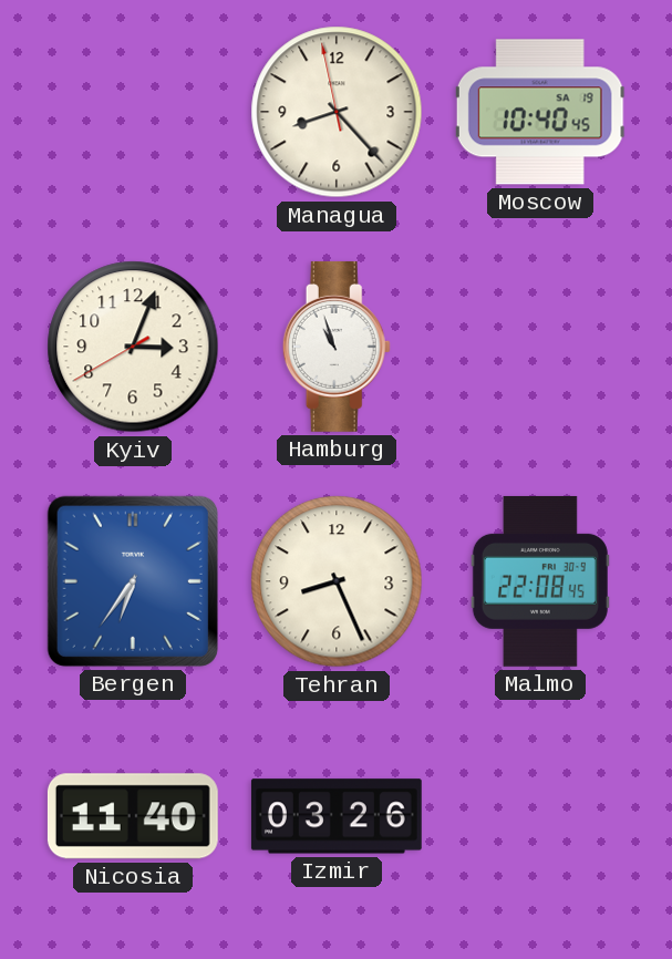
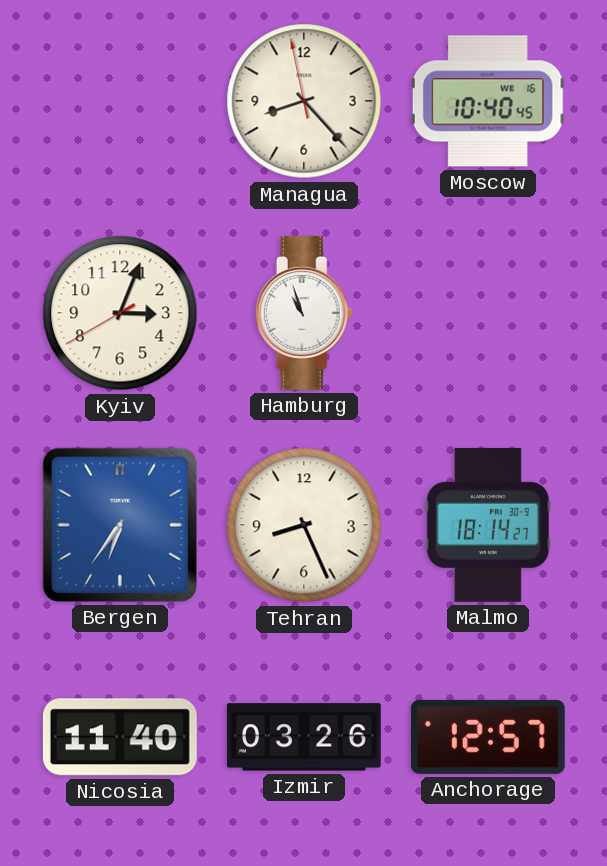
Moscow date: SA 19 -> WE 16
Malmo: 22:08 -> 18:14
Anchorage: none -> 12:57
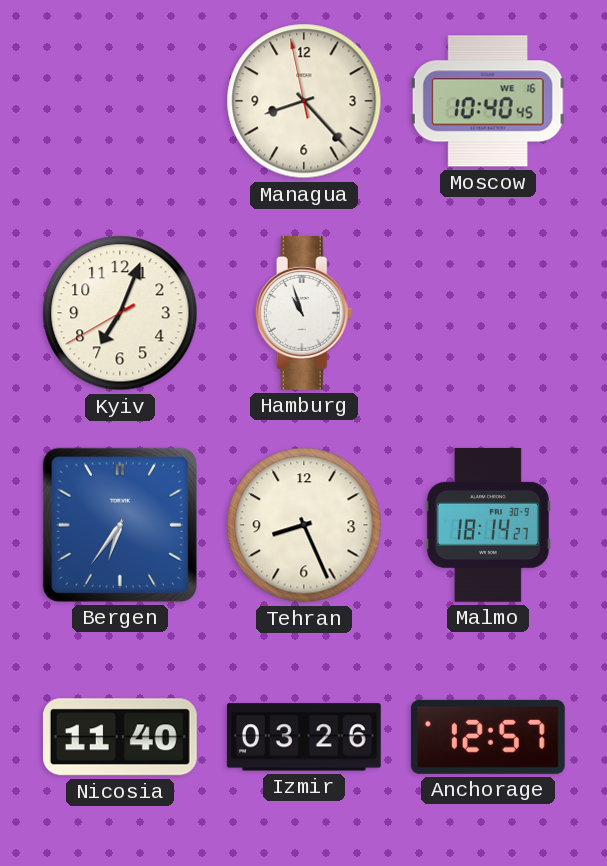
Kyiv: 3:03 -> 7:03
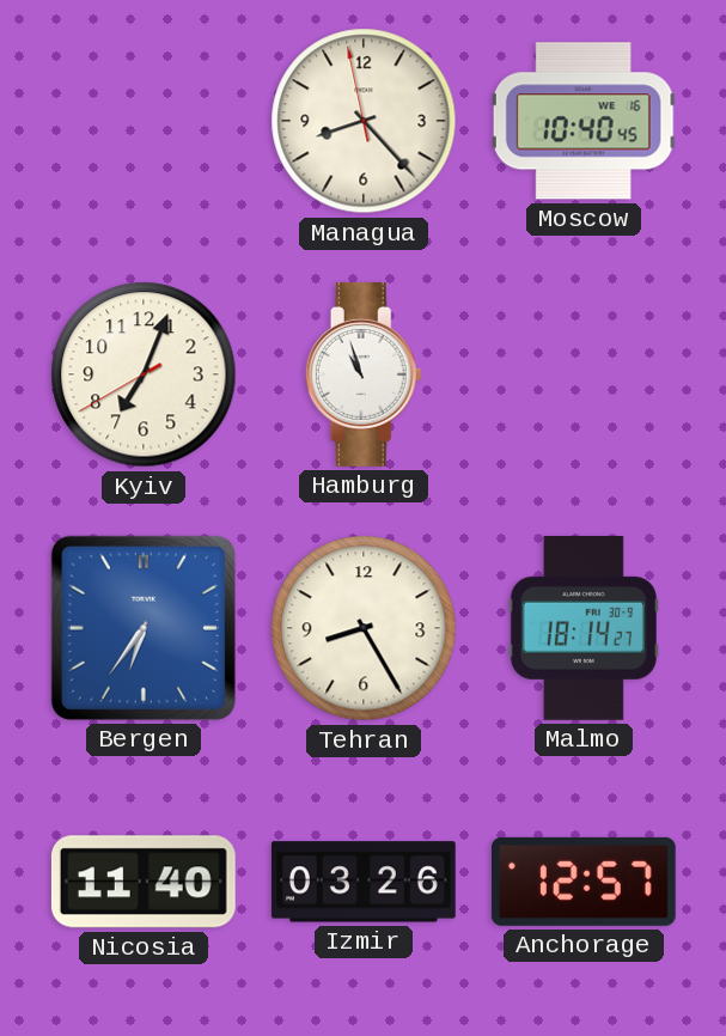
Tehran: 8:26 -> 8:25
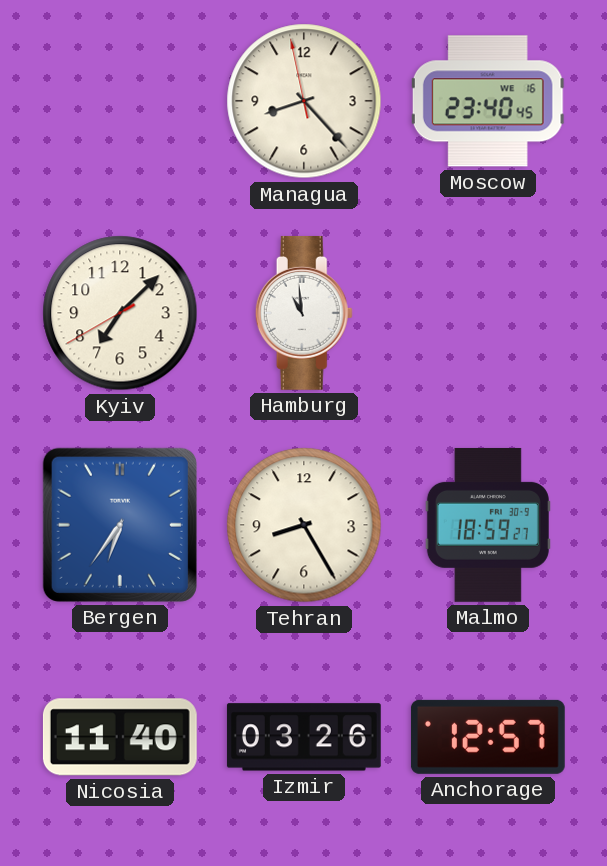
Moscow: 10:40 -> 23:40
Kyiv: 7:03 -> 7:07
Hamburg: 10:57 -> 10:59
Malmo: 18:14 -> 18:59
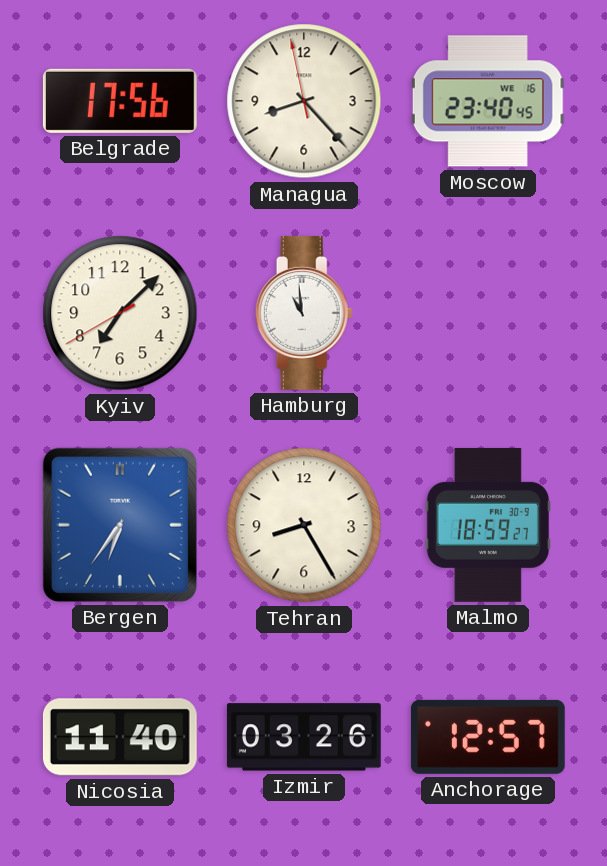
Belgrade: none -> 17:56
